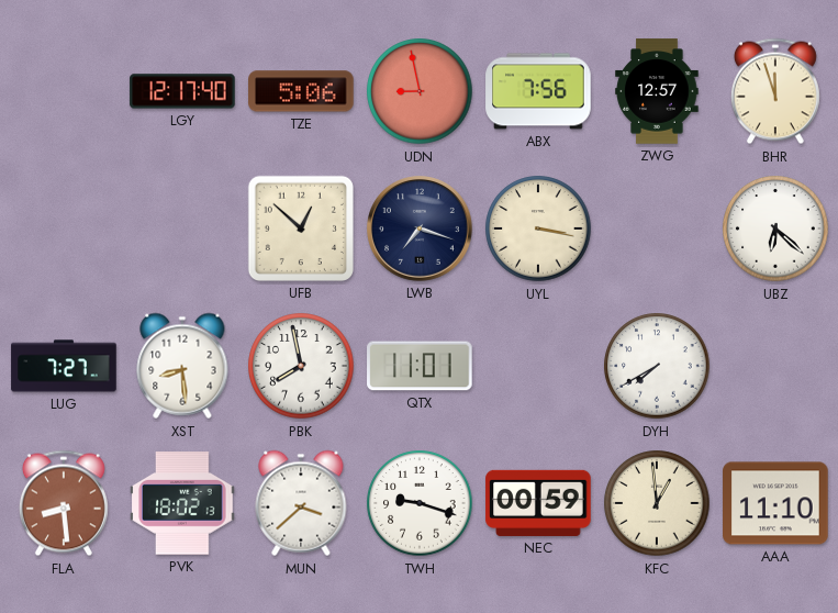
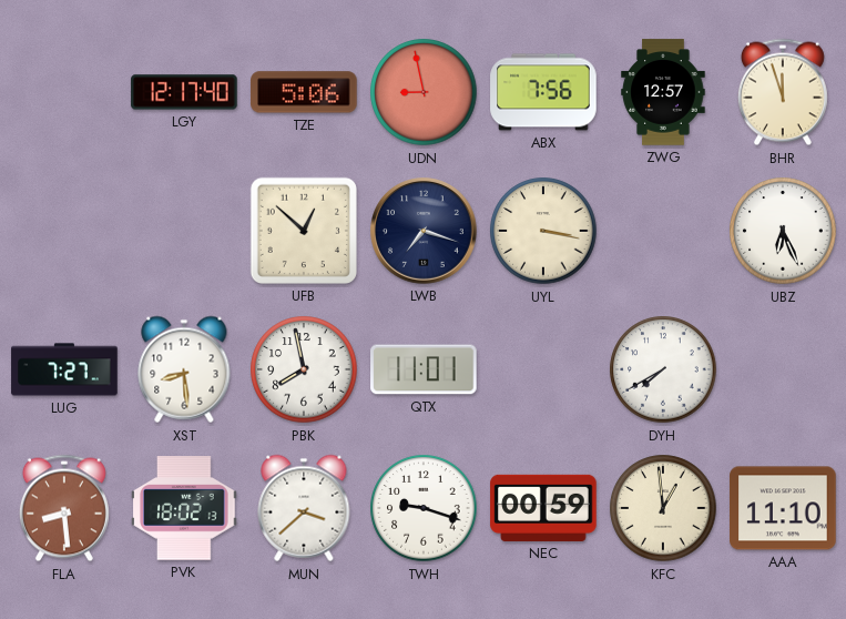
UBZ: 6:22 -> 6:26
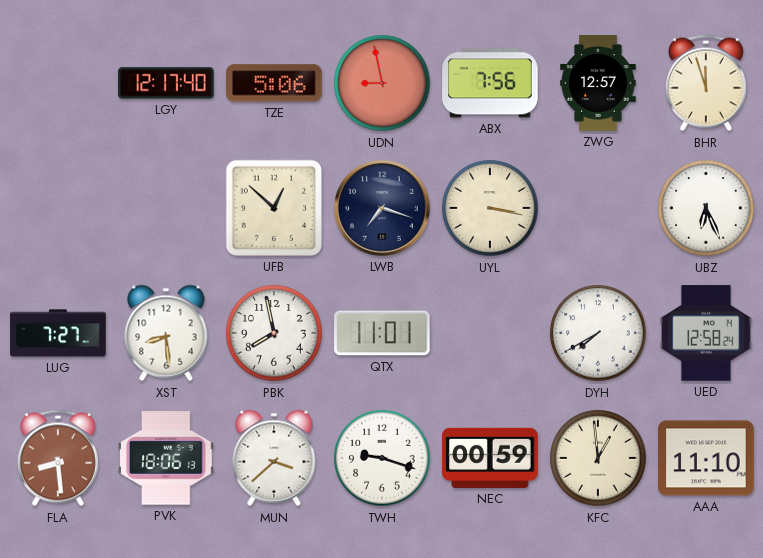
UED: none -> 12:58
PVK: 18:02 -> 18:06
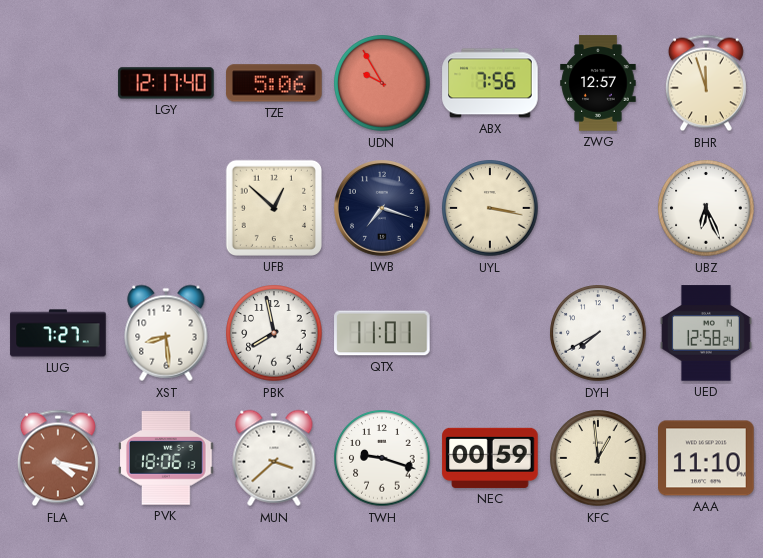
UDN: 8:58 -> 9:55
FLA: 8:29 -> 4:17
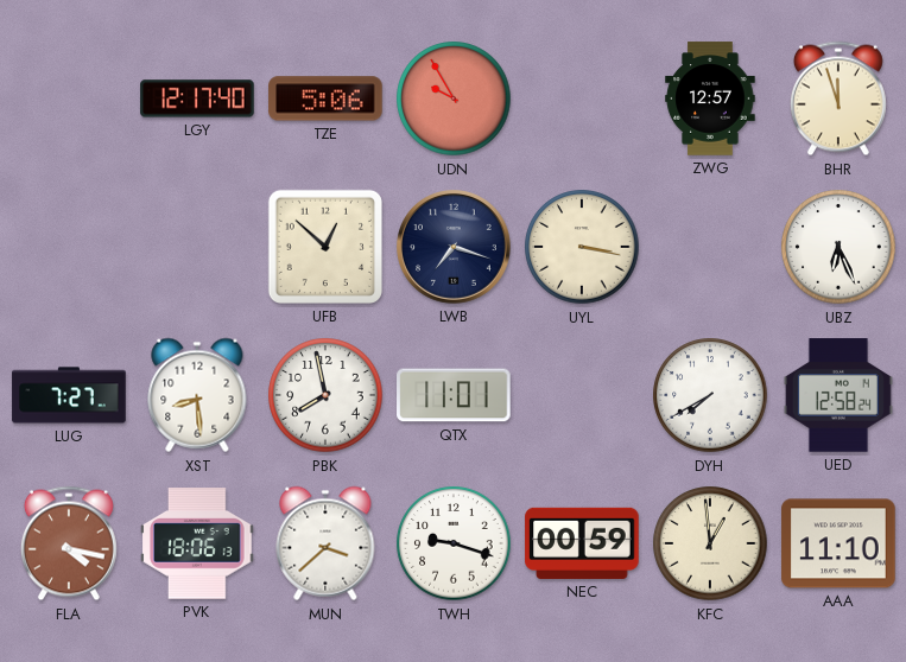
ABX: 7:56 -> none
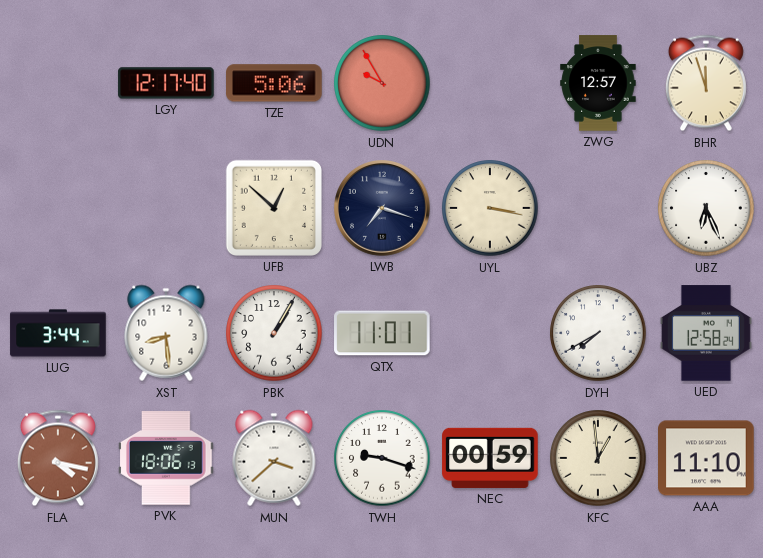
LUG: 7:27 -> 3:44
PBK: 7:58 -> 1:05
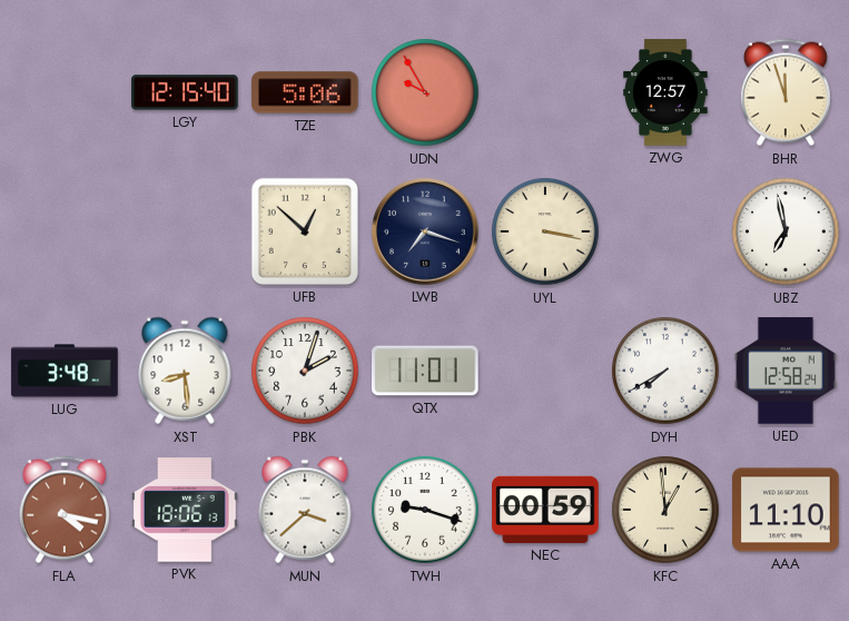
LGY: 12:17 -> 12:15
UBZ: 6:26 -> 6:58
LUG: 3:44 -> 3:48
PBK: 1:05 -> 2:03
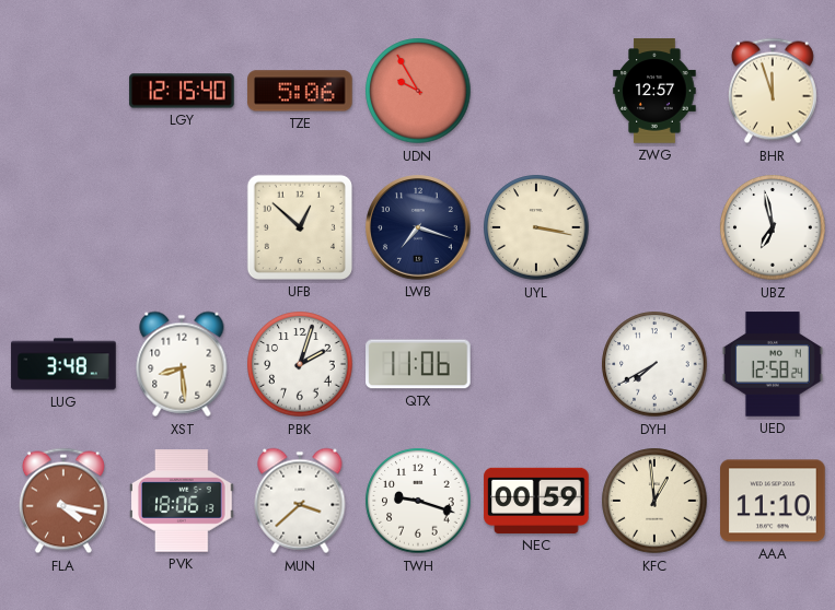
QTX: 11:01 -> 11:06
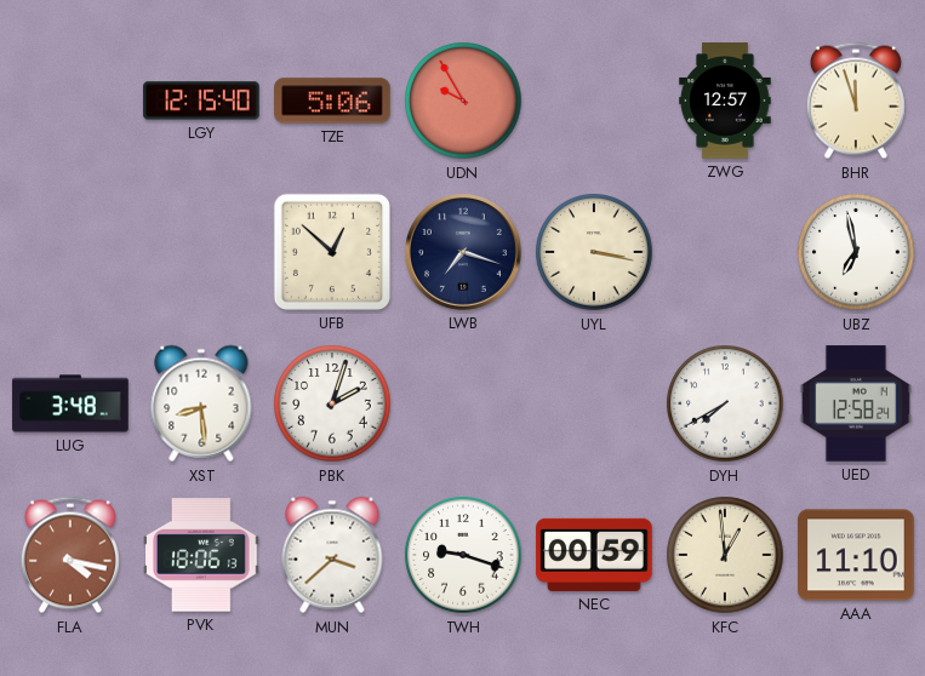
QTX: 11:06 -> none
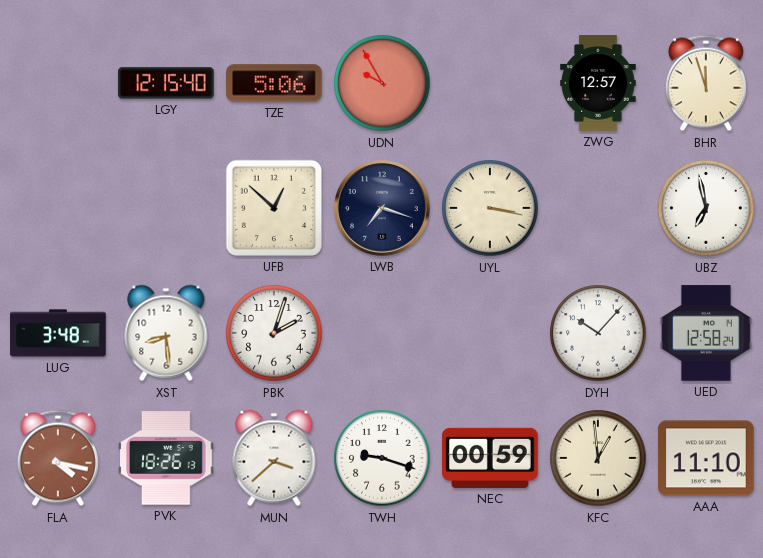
DYH: 7:40 -> 10:07
PVK: 18:06 -> 18:26
